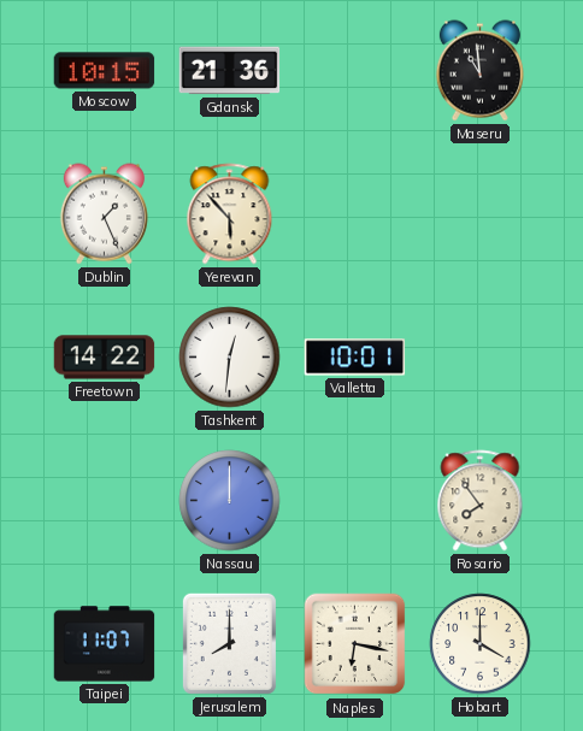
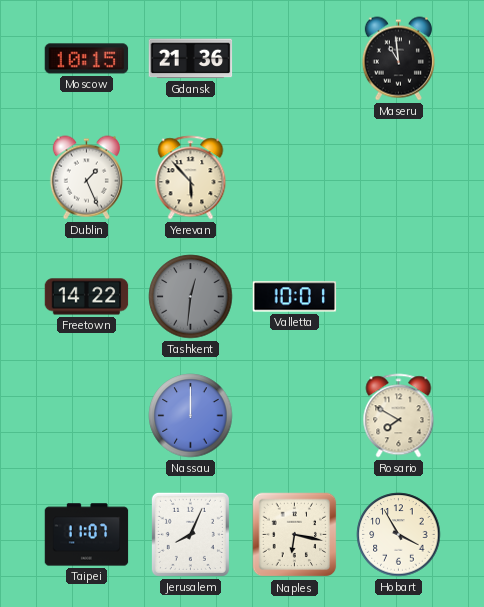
Tashkent dial: white -> grey
Rosario: 7:54 -> 7:50
Jerusalem: 8:00 -> 8:04
Hobart: 4:00 -> 3:55
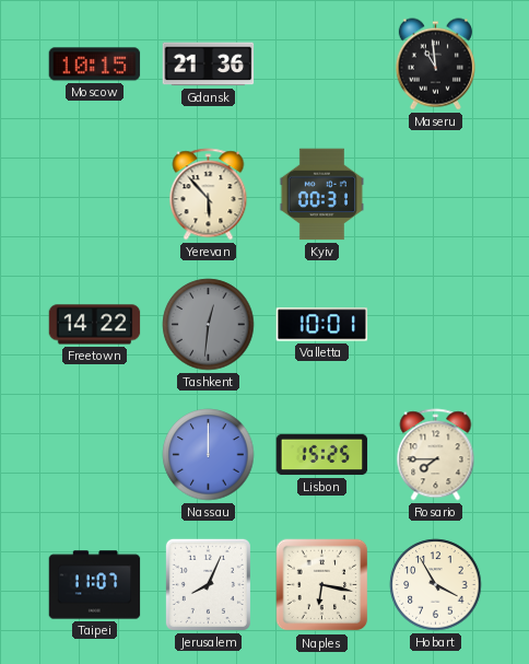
Dublin: 1:26 -> none
Kyiv: none -> 00:31
Lisbon: none -> 15:25
Rosario: 7:50 -> 7:45
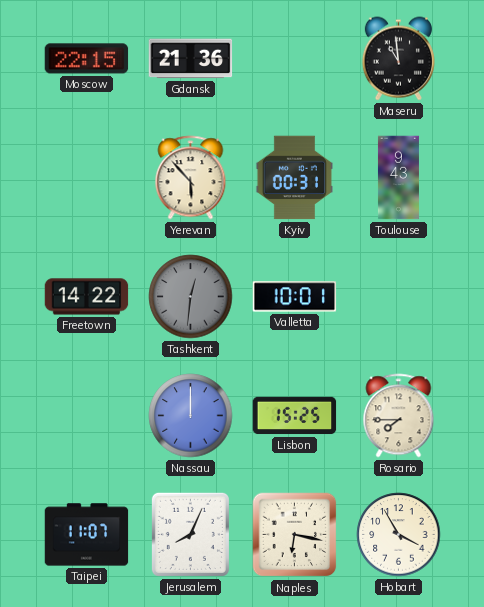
Moscow: 10:15 -> 22:15
Toulouse: none -> 9:43
